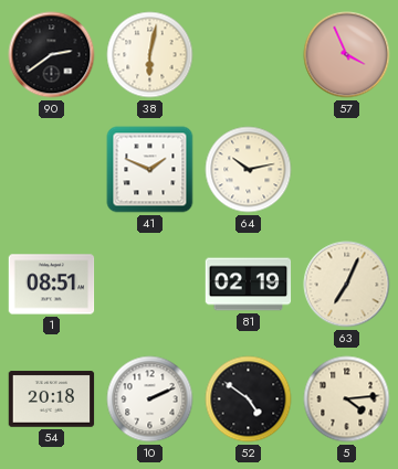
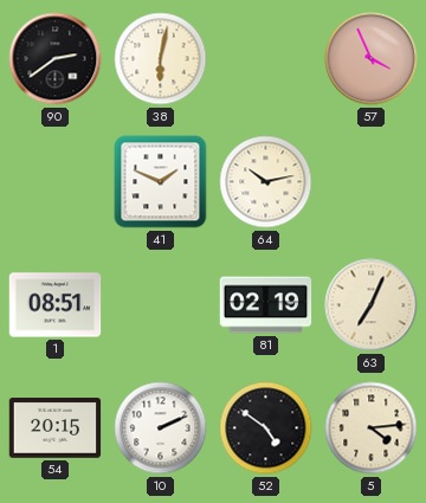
54: 20:18 -> 20:15
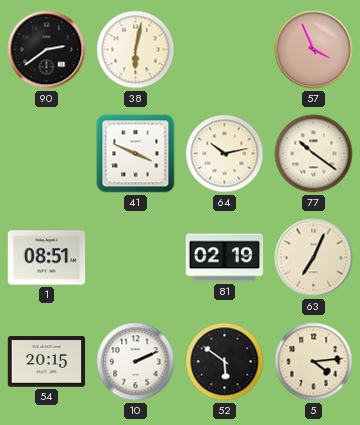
41: 1:49 -> 3:49
77: none -> 10:21
52: 4:51 -> 5:51
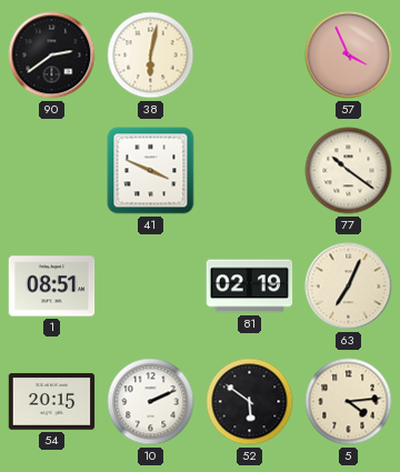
64: 10:13 -> none
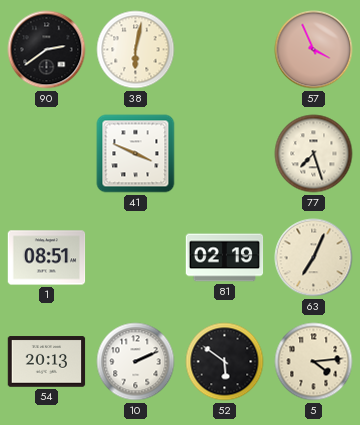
77: 10:21 -> 7:27
54: 20:15 -> 20:13
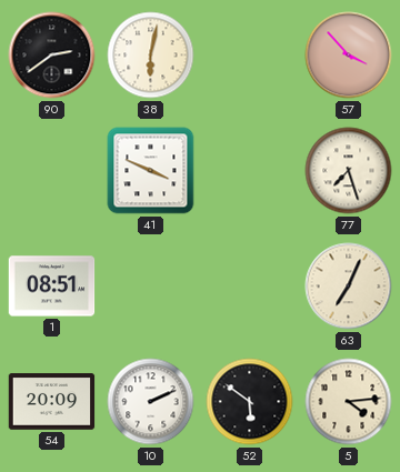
57: 3:56 -> 3:53
81: 02:19 -> none
54: 20:13 -> 20:09
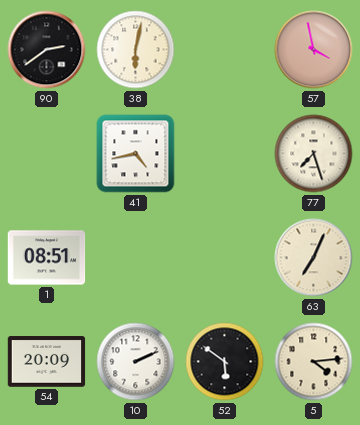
57: 3:53 -> 3:58
41: 3:49 -> 4:43
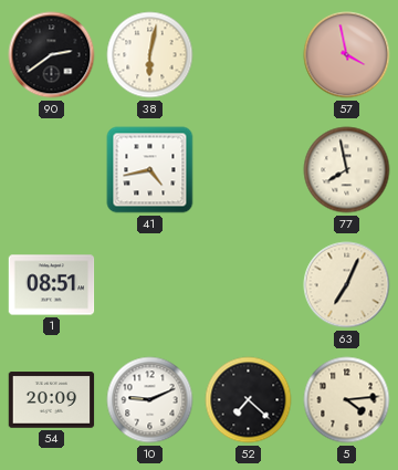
77: 7:27 -> 7:58
10: 2:11 -> 9:11
52: 5:51 -> 7:22
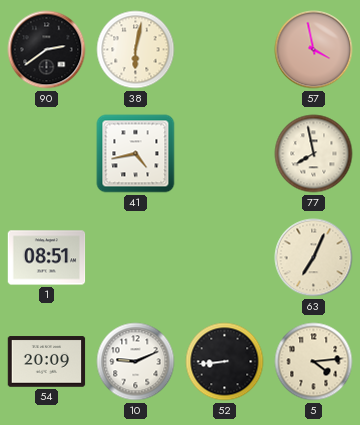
52: 7:22 -> 8:44
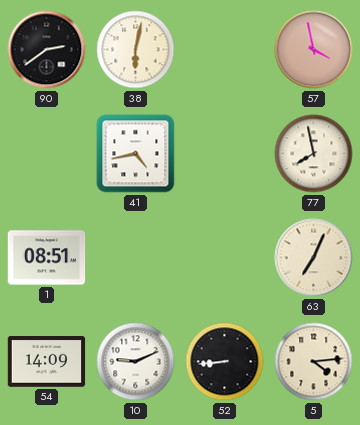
54: 20:09 -> 14:09
